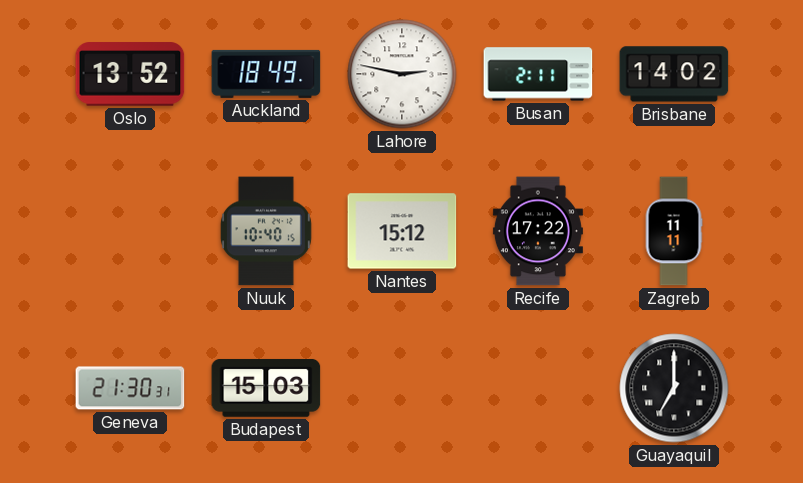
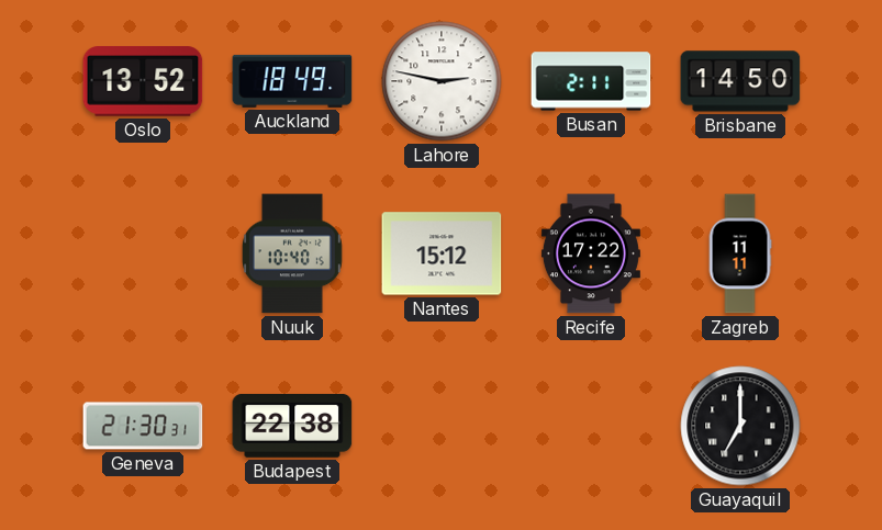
Brisbane: 14:02 -> 14:50
Budapest: 15:03 -> 22:38
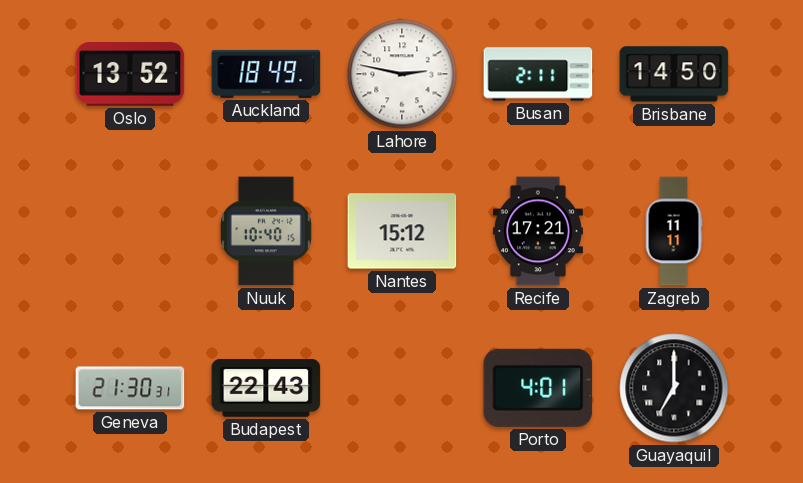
Recife: 17:22 -> 17:21
Budapest: 22:38 -> 22:43
Porto: none -> 4:01
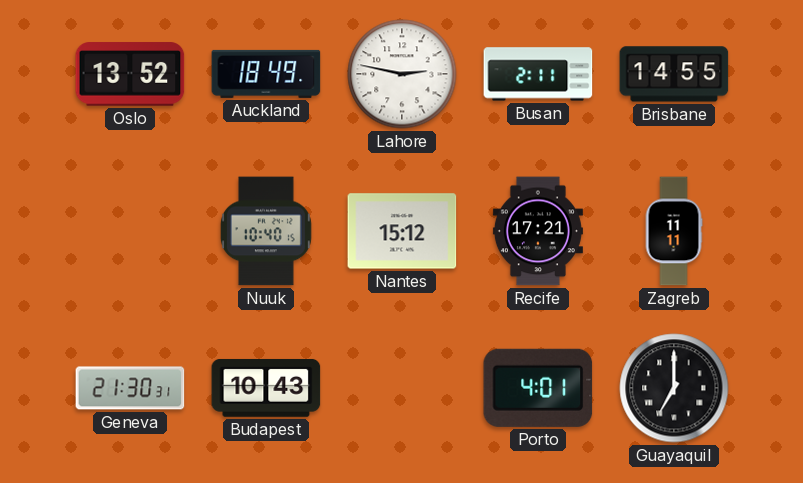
Brisbane: 14:50 -> 14:55
Budapest: 22:43 -> 10:43
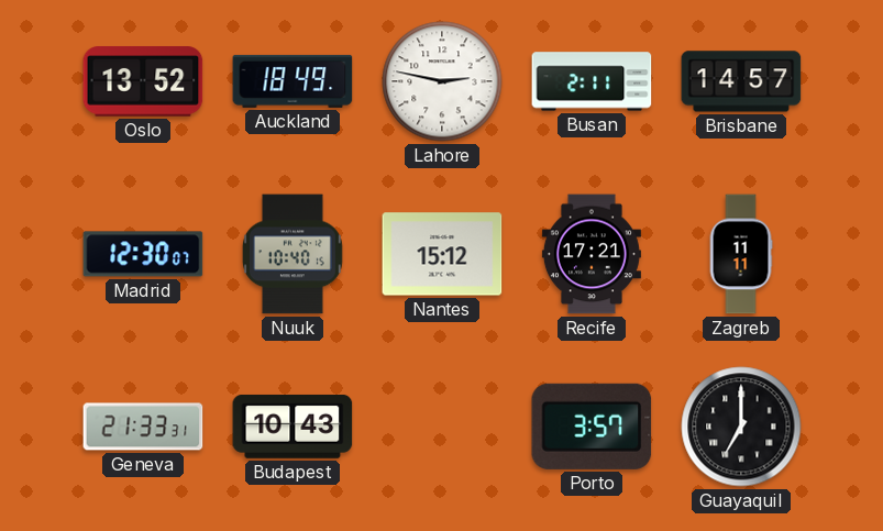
Brisbane: 14:55 -> 14:57
Madrid: none -> 12:30
Geneva: 21:30 -> 21:33
Porto: 4:01 -> 3:57
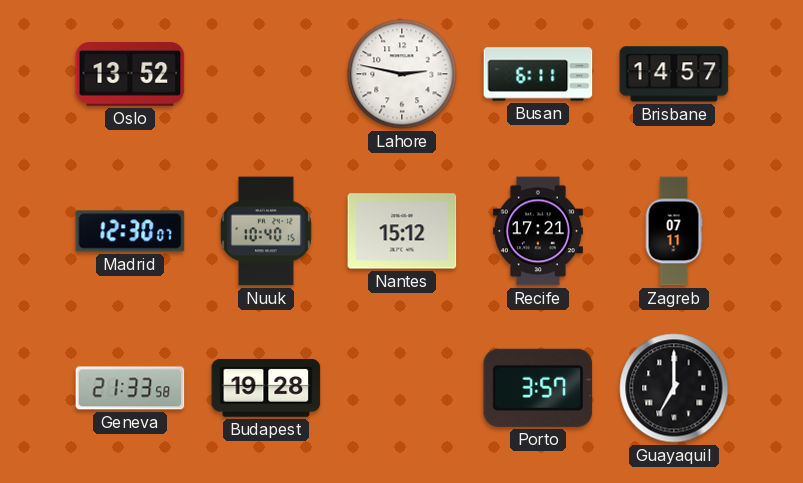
Auckland: 18:49 -> none
Busan: 2:11 -> 6:11
Zagreb: 11:11 -> 07:11
Geneva: 21:33:31 -> 21:33:58
Budapest: 10:43 -> 19:28
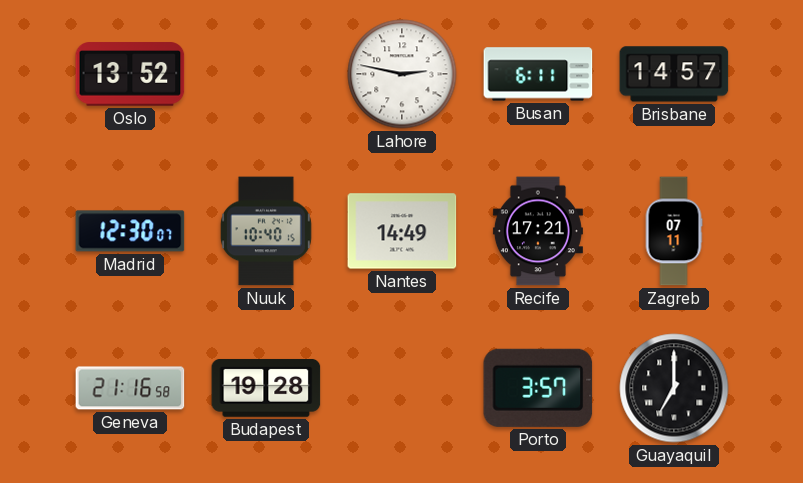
Nantes: 15:12 -> 14:49
Geneva: 21:33 -> 21:16
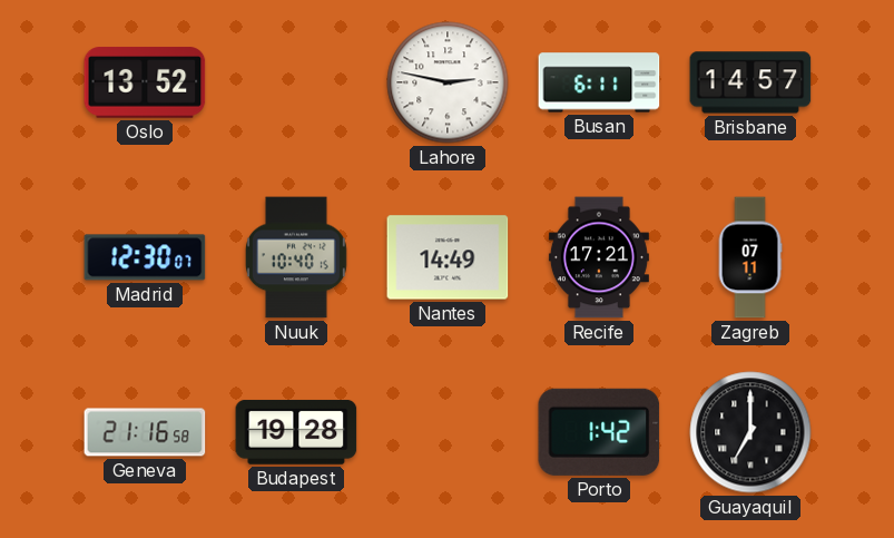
Porto: 3:57 -> 1:42
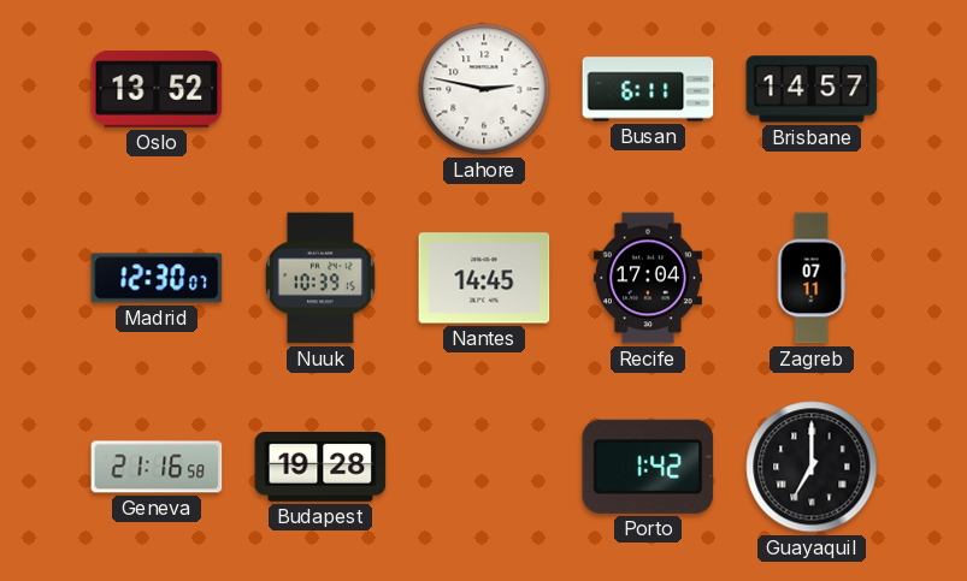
Nuuk: 10:40 -> 10:39
Nantes: 14:49 -> 14:45
Recife: 17:21 -> 17:04
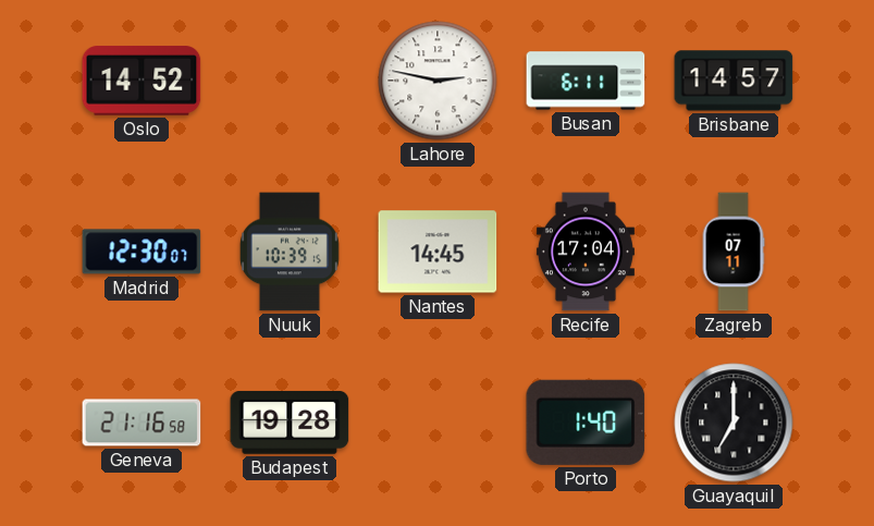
Oslo: 13:52 -> 14:52
Porto: 1:42 -> 1:40
